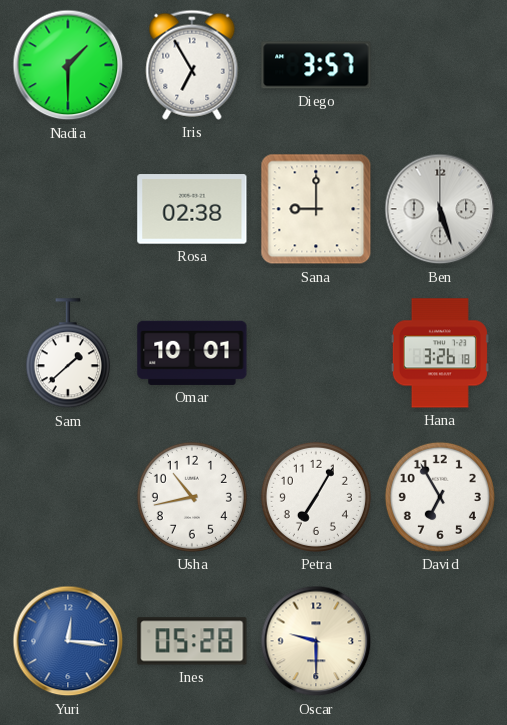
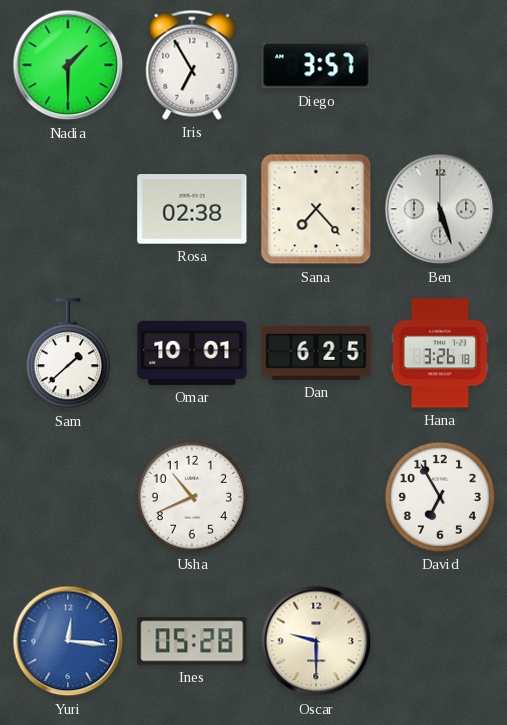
Sana: 9:00 -> 7:23
Dan: none -> 6:25
Usha: 10:43 -> 10:41
Petra: 7:05 -> none
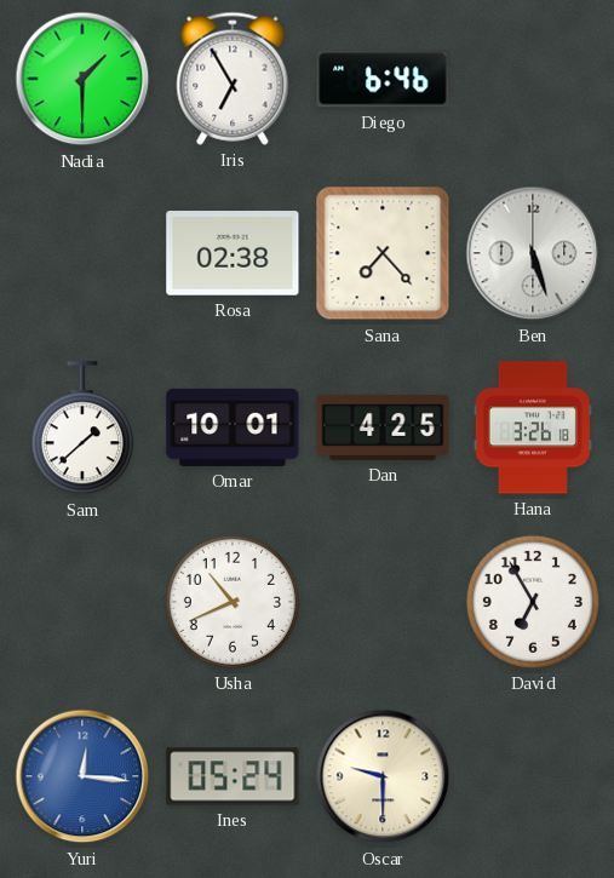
Diego: 3:57 -> 6:46
Dan: 6:25 -> 4:25
Ines: 05:28 -> 05:24
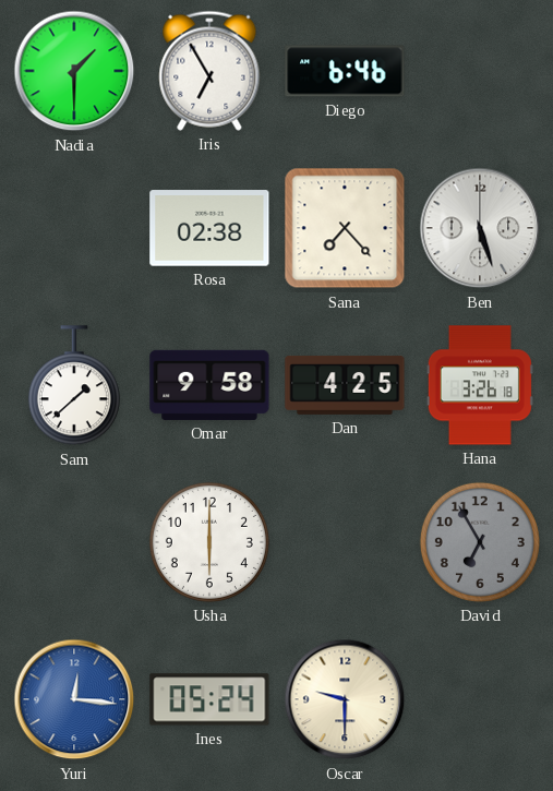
Omar: 10:01 -> 9:58
Usha: 10:41 -> 6:00
David dial: white -> grey
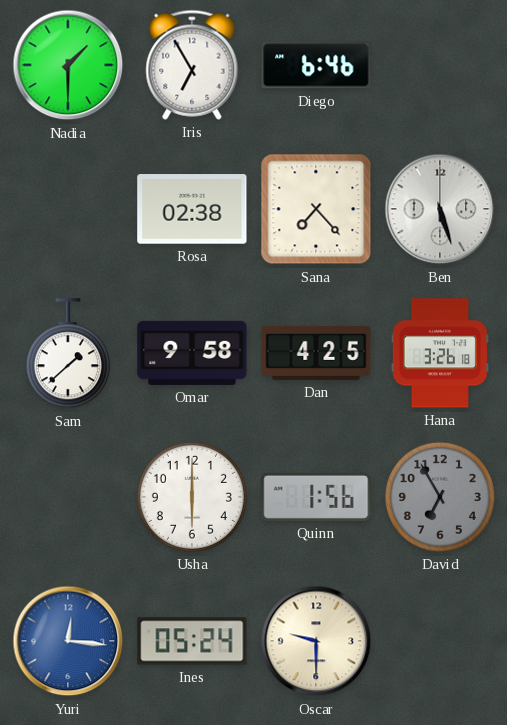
Quinn: none -> 1:56
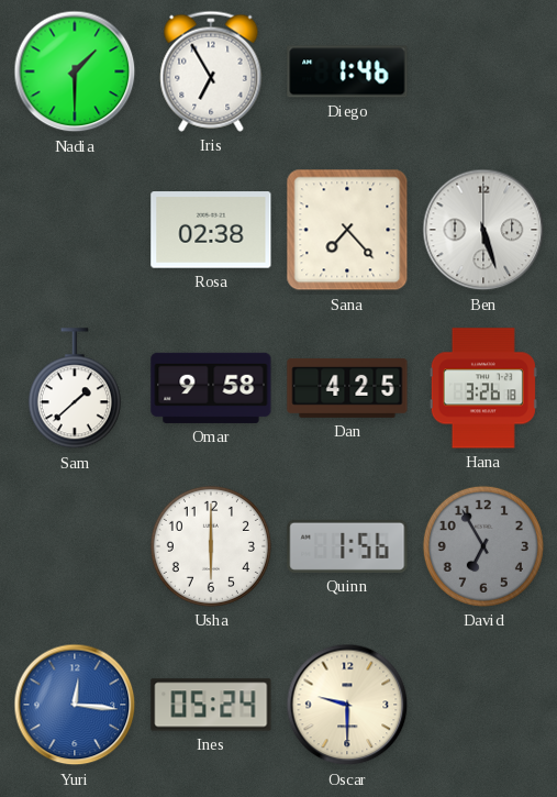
Diego: 6:46 -> 1:46
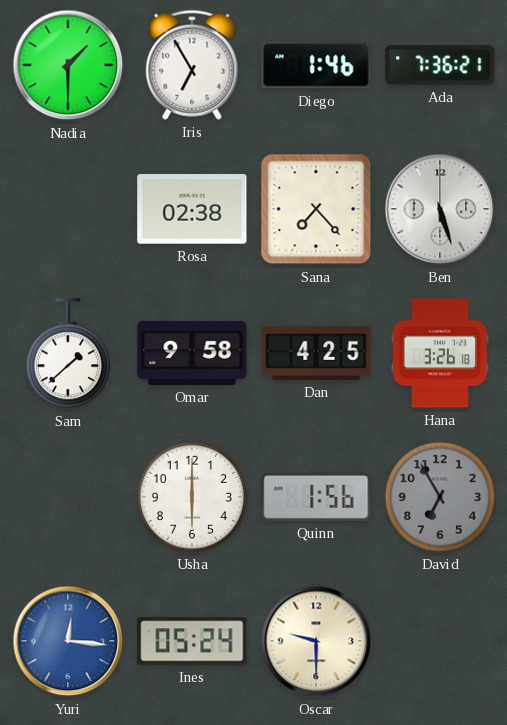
Ada: none -> 7:36
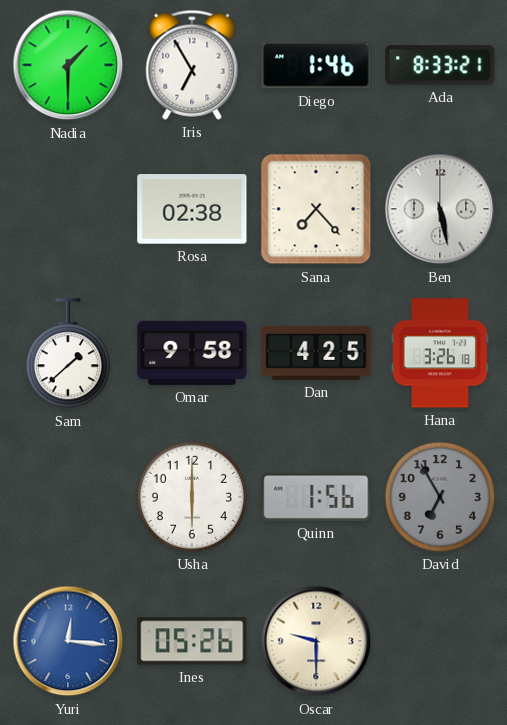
Ada: 7:36 -> 8:33
Ben: 5:27 -> 5:28
Ines: 05:24 -> 05:26
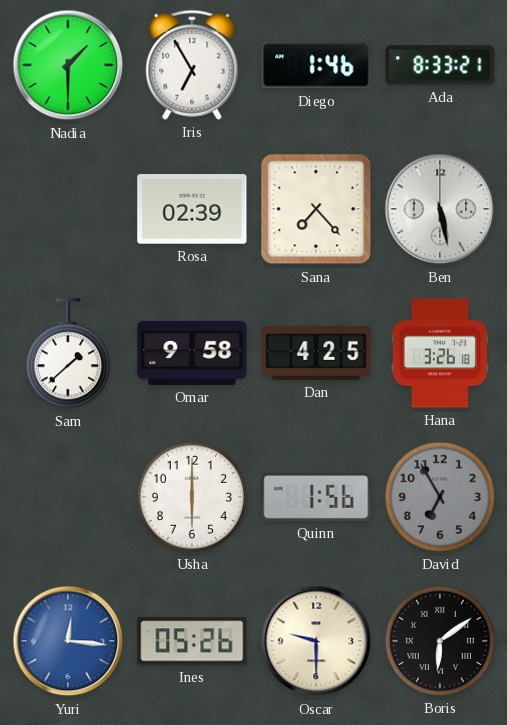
Rosa: 02:38 -> 02:39
Boris: none -> 6:09
